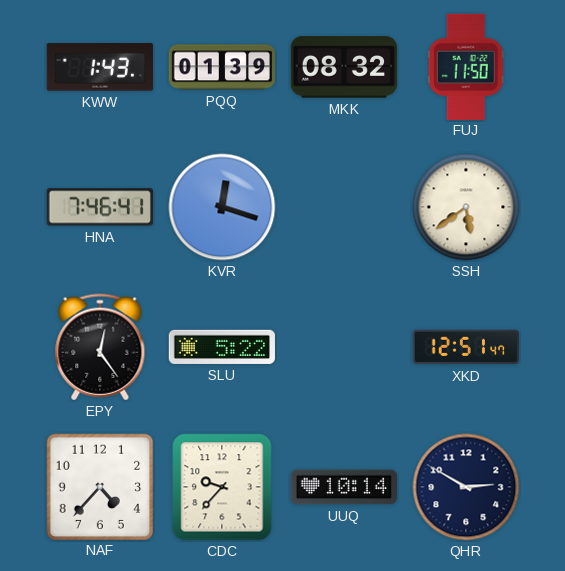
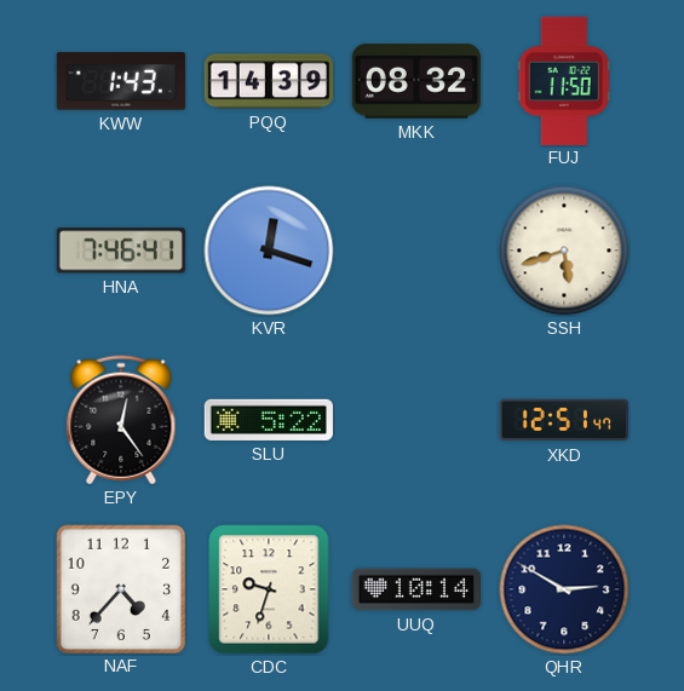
PQQ: 01:39 -> 14:39
SSH: 5:39 -> 5:42
CDC: 9:37 -> 9:33
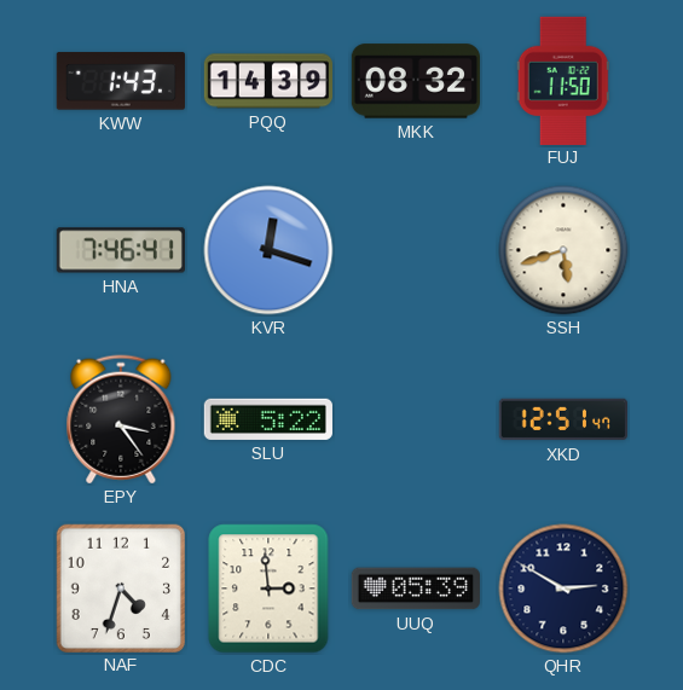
EPY: 12:24 -> 3:24
NAF: 4:37 -> 4:33
CDC: 9:33 -> 2:59
UUQ: 10:14 -> 05:39
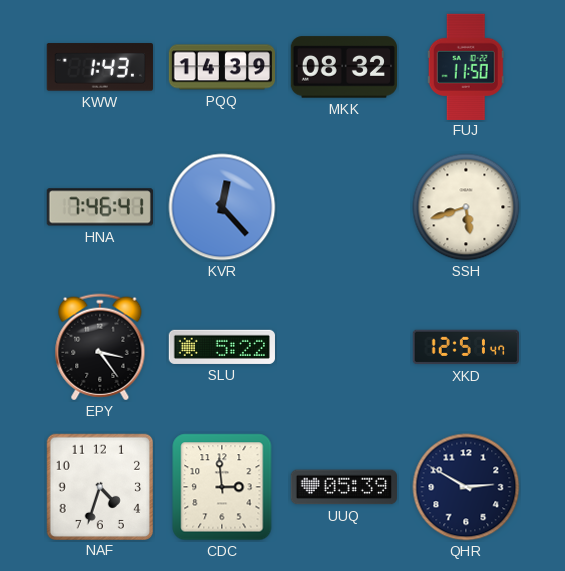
KVR: 12:18 -> 12:23
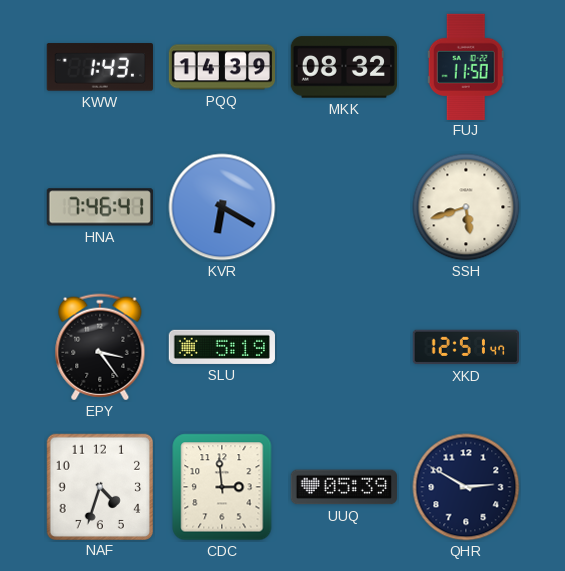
KVR: 12:23 -> 6:20
SLU: 5:22 -> 5:19
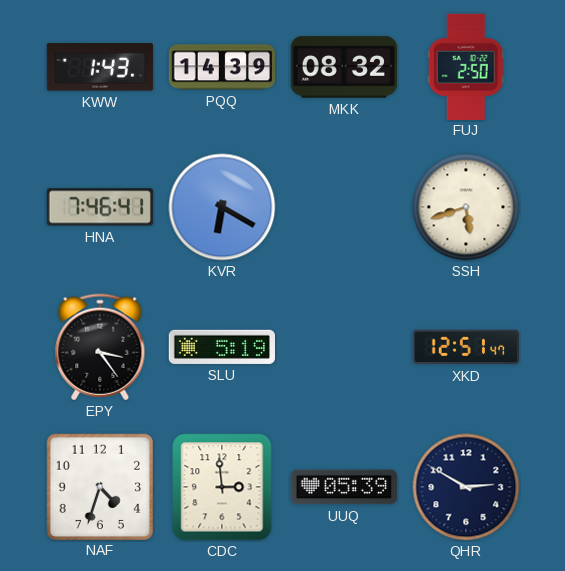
FUJ: 11:50 -> 2:50
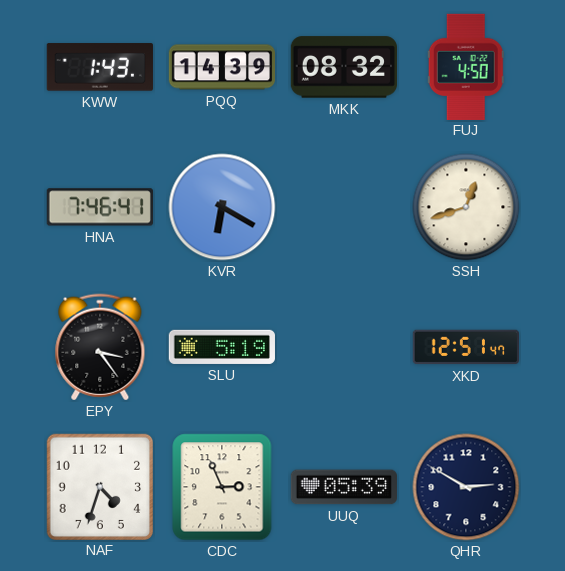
FUJ: 2:50 -> 4:50
SSH: 5:42 -> 12:42
CDC: 2:59 -> 2:56
